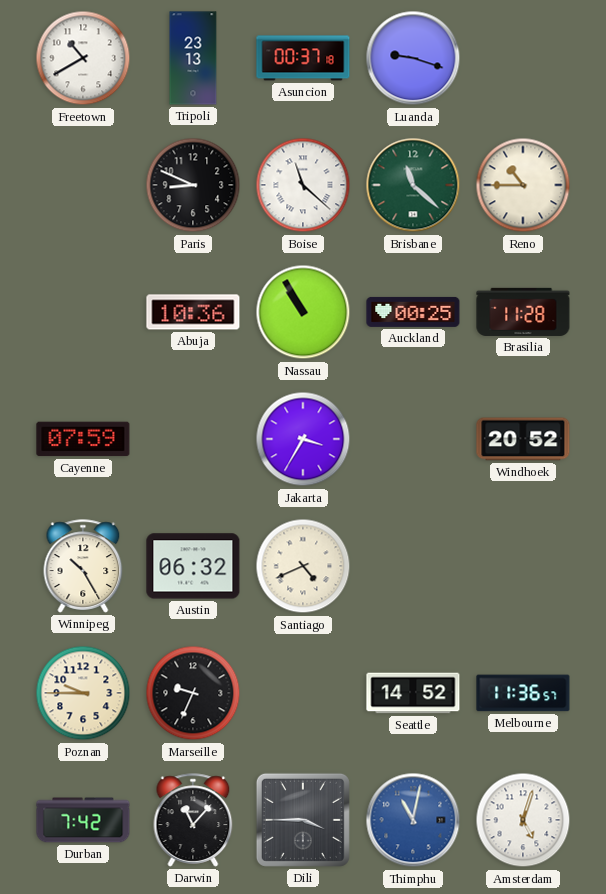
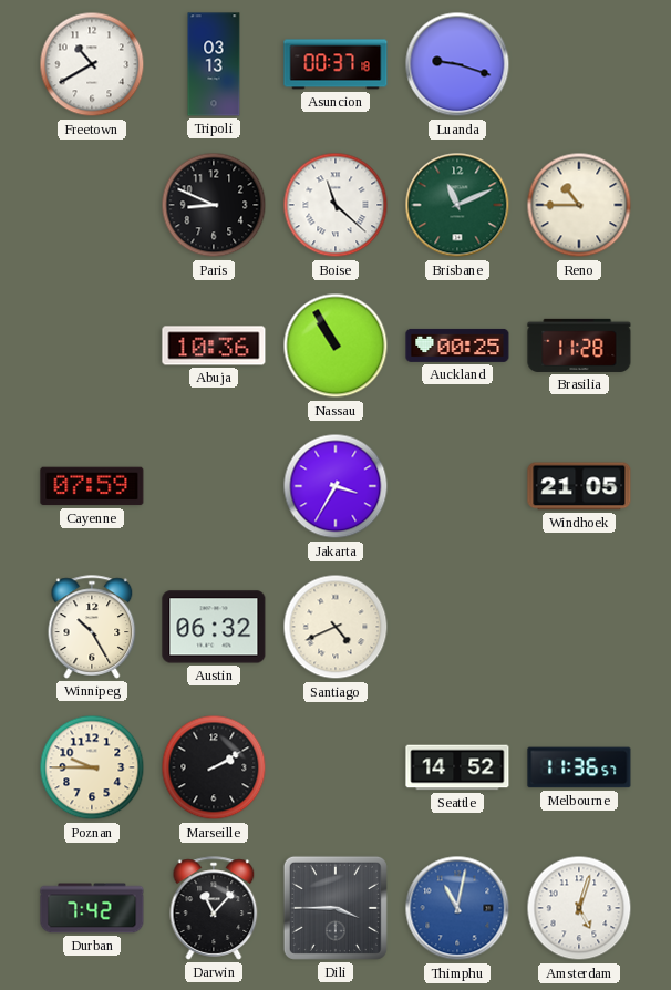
Tripoli: 23:13 -> 03:13
Brisbane: 11:22 -> 11:11
Windhoek: 20:52 -> 21:05
Marseille: 9:34 -> 2:10
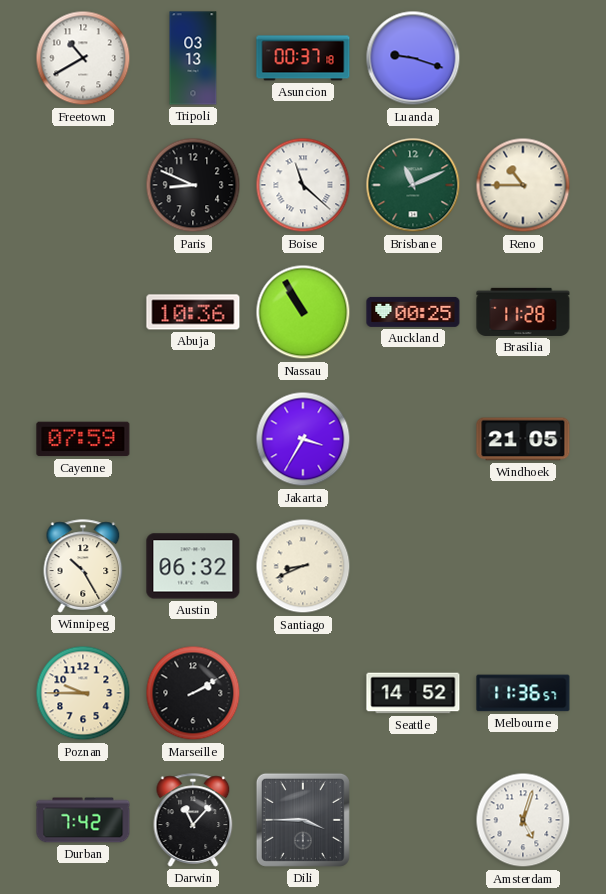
Santiago: 4:41 -> 8:41
Thimphu: 11:02 -> none
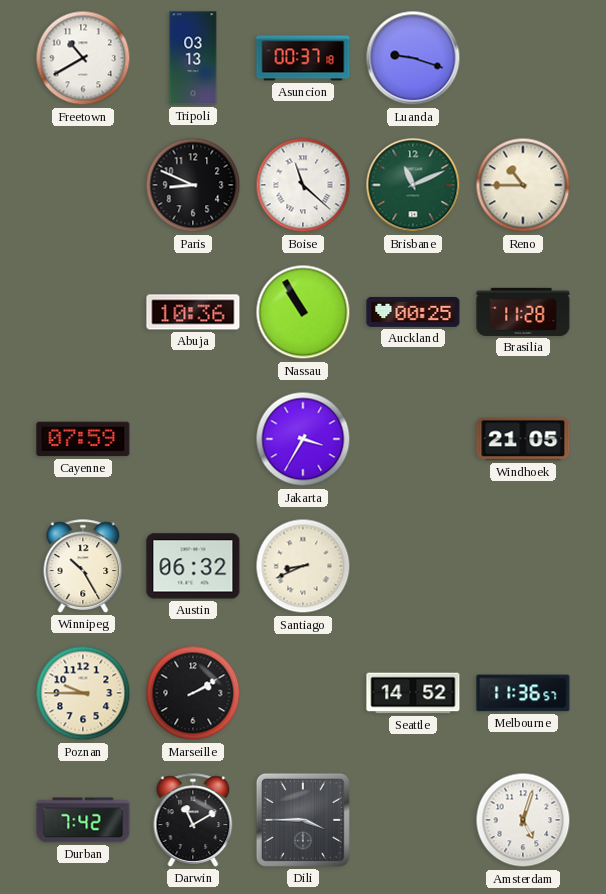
Darwin: 11:07 -> 11:10
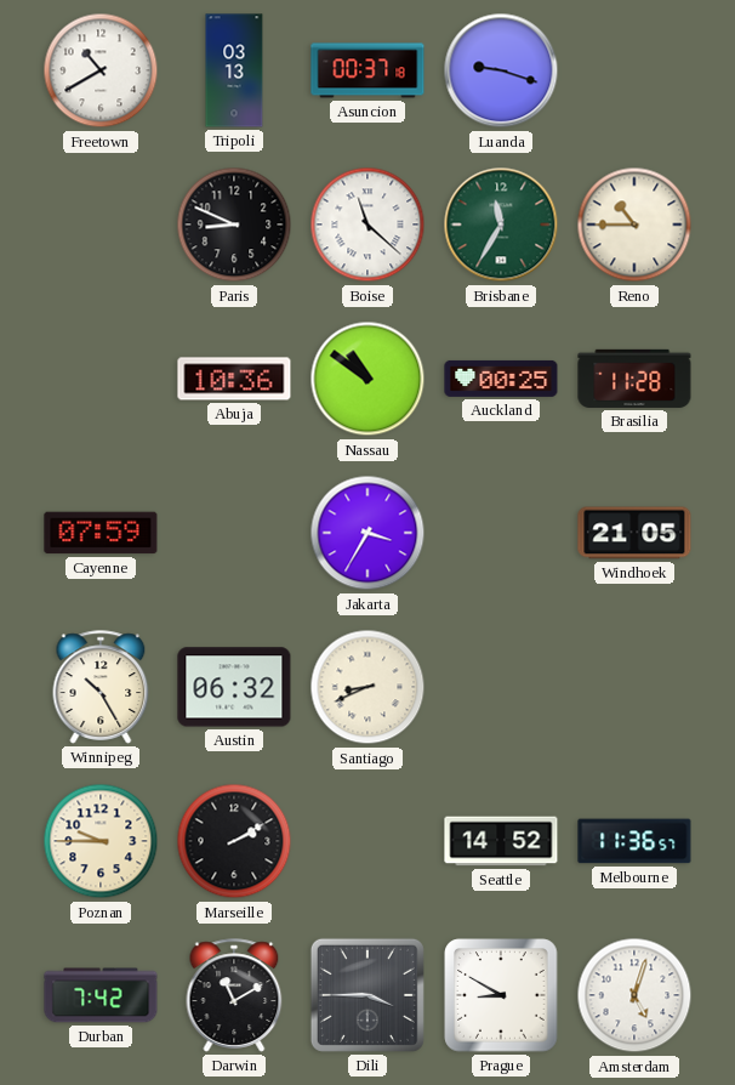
Brisbane: 11:11 -> 11:35
Nassau: 10:55 -> 10:51
Prague: none -> 8:50
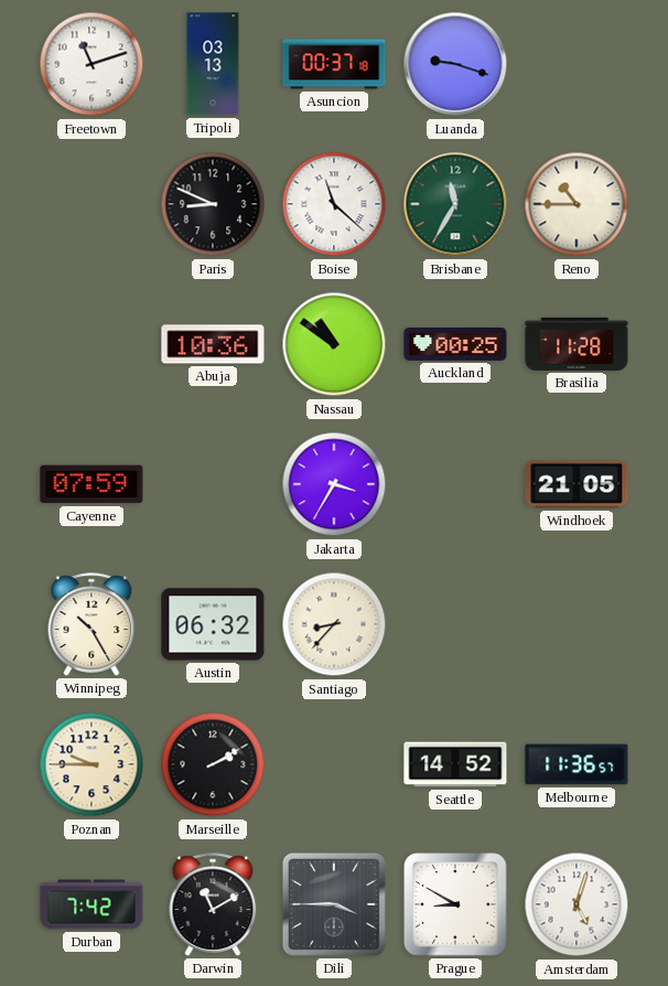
Freetown: 10:40 -> 11:12
Santiago: 8:41 -> 8:37
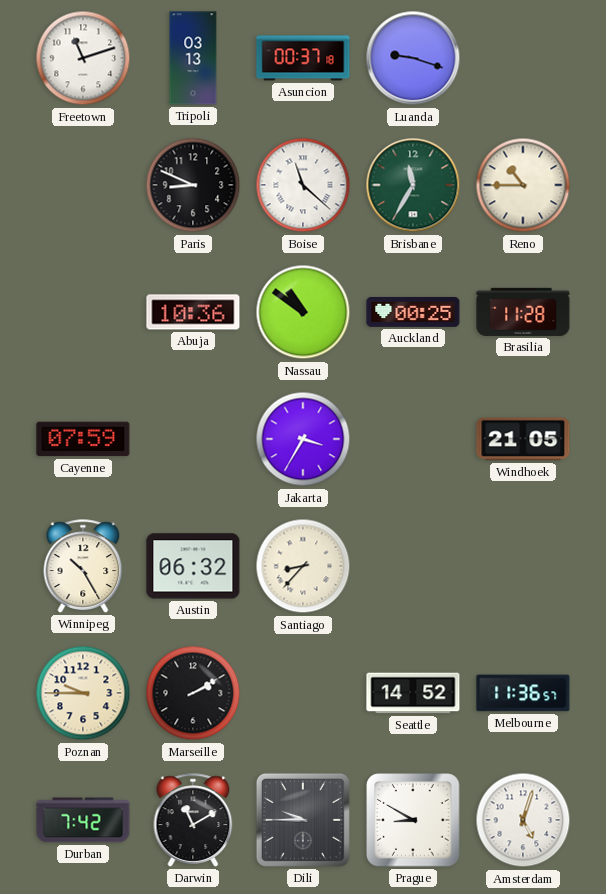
Dili: 3:45 -> 9:45
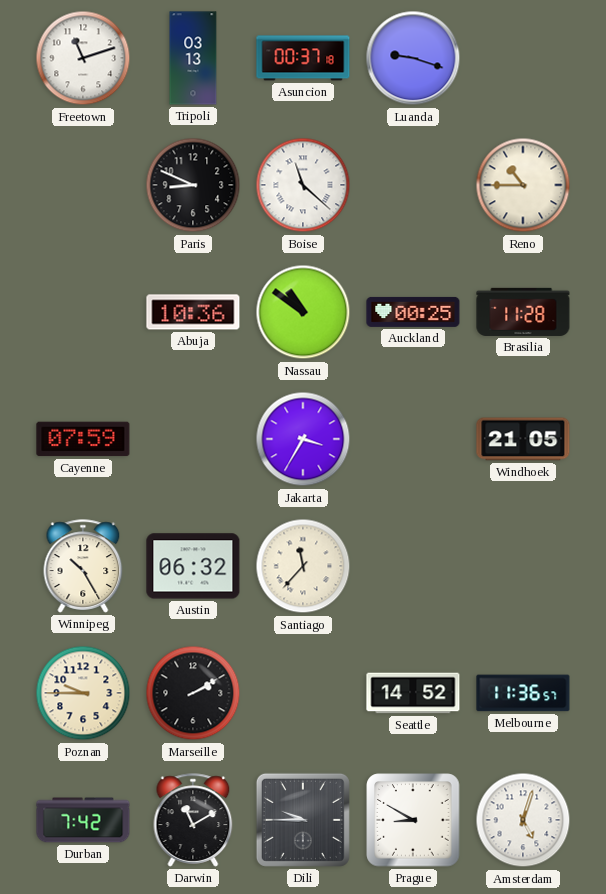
Brisbane: 11:35 -> none
Santiago: 8:37 -> 11:37
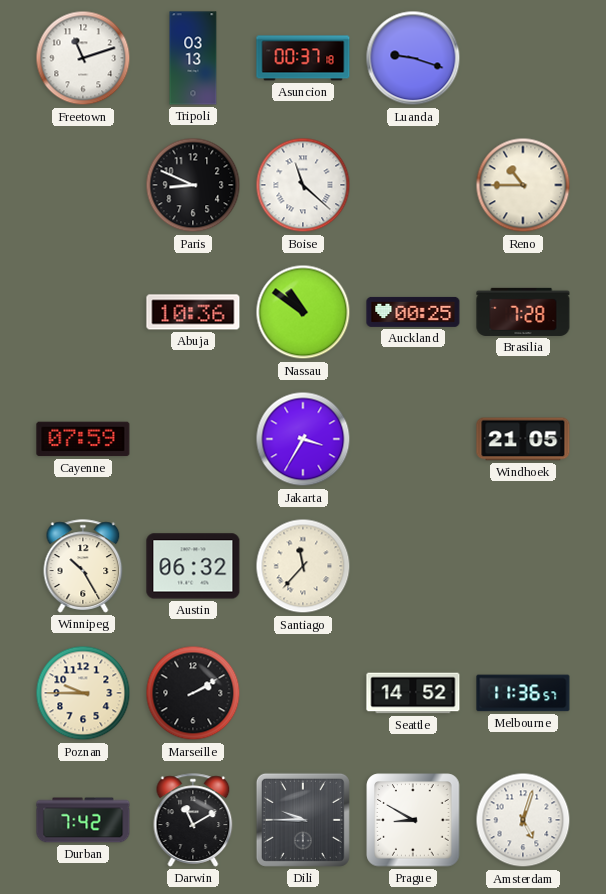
Brasilia: 11:28 -> 7:28
